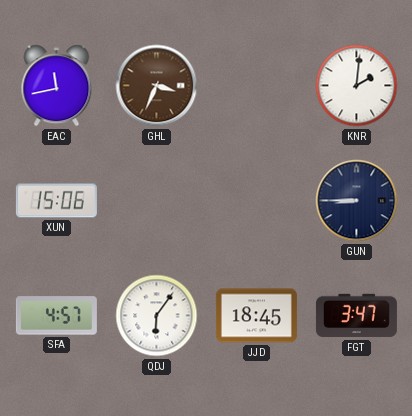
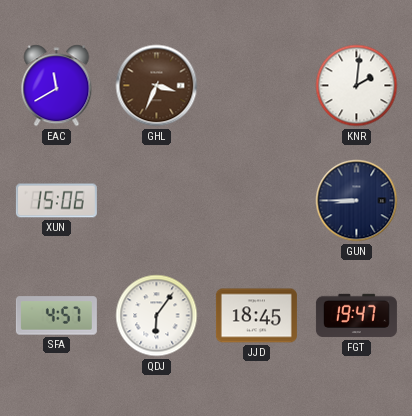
EAC: 11:43 -> 11:40
FGT: 3:47 -> 19:47
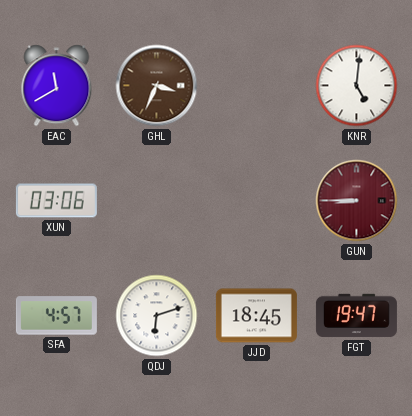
KNR: 2:01 -> 5:01
XUN: 15:06 -> 03:06
GUN dial: navy -> burgundy
QDJ: 6:06 -> 6:12
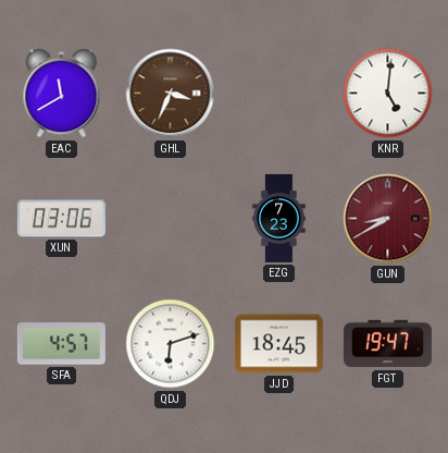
EZG: none -> 7:23
GUN: 8:45 -> 8:40
